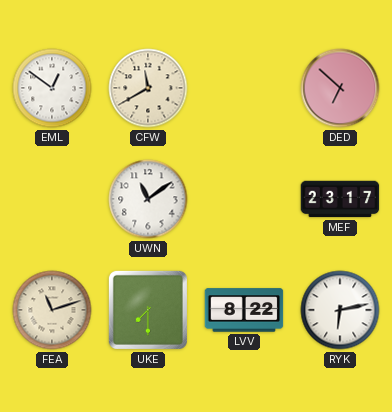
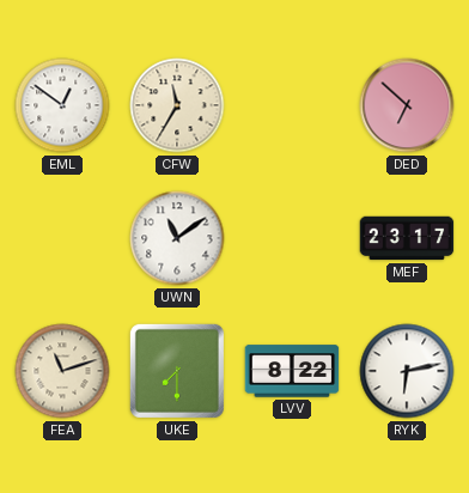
CFW: 11:40 -> 11:35
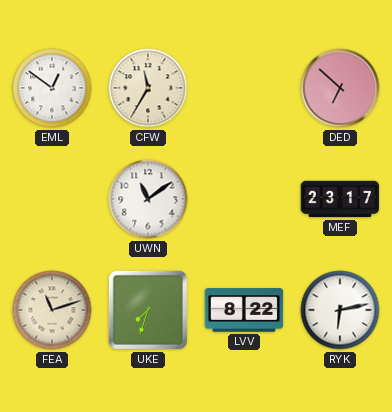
UKE: 7:30 -> 7:33
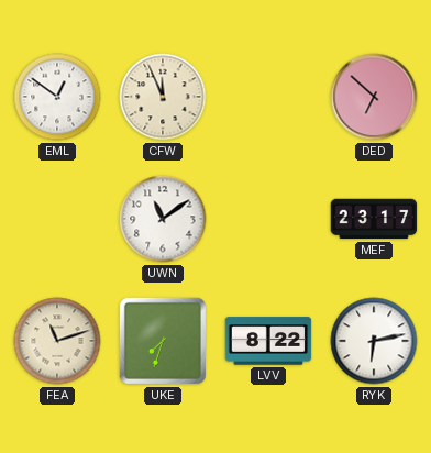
CFW: 11:35 -> 11:56
